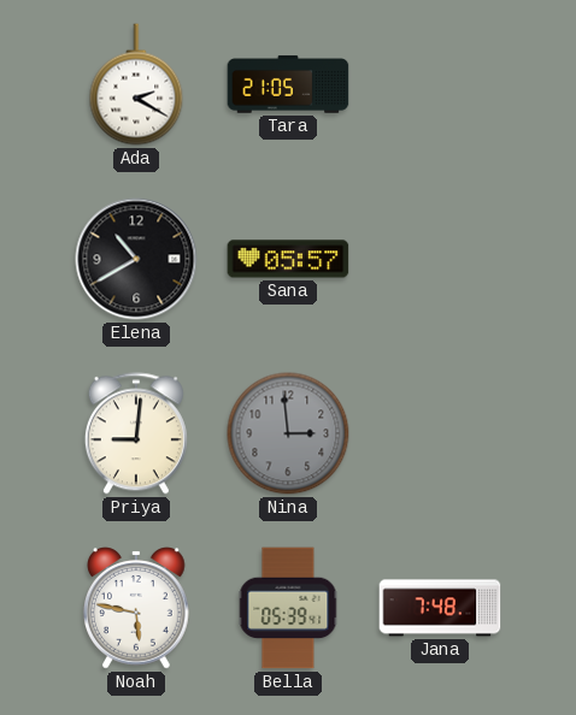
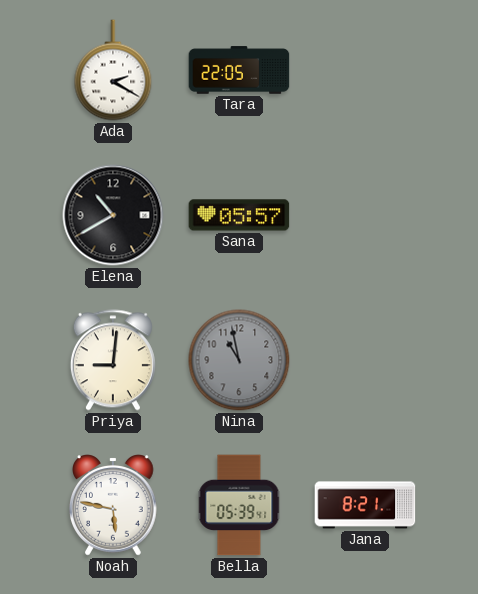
Tara: 21:05 -> 22:05
Nina: 2:59 -> 10:58
Jana: 7:48 -> 8:21
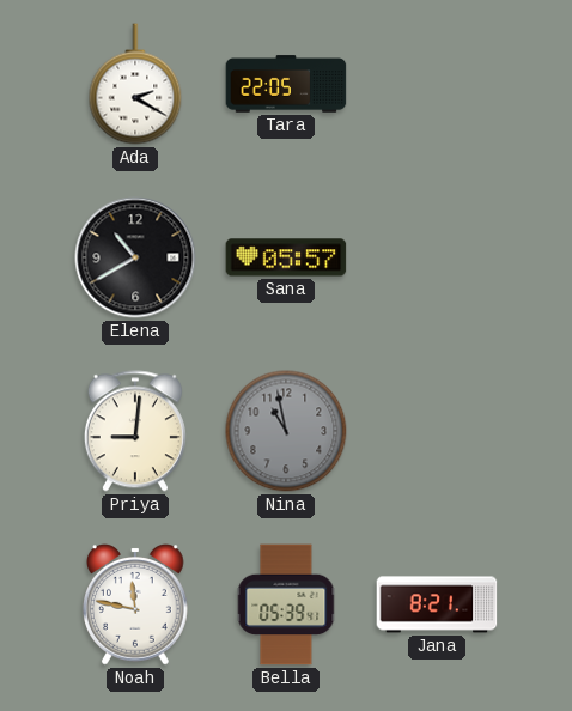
Noah: 5:47 -> 11:47
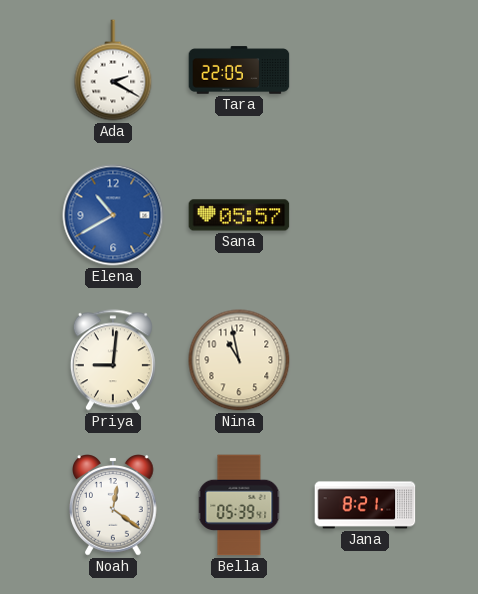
Elena dial: black -> blue
Nina dial: grey -> cream
Noah: 11:47 -> 12:21
